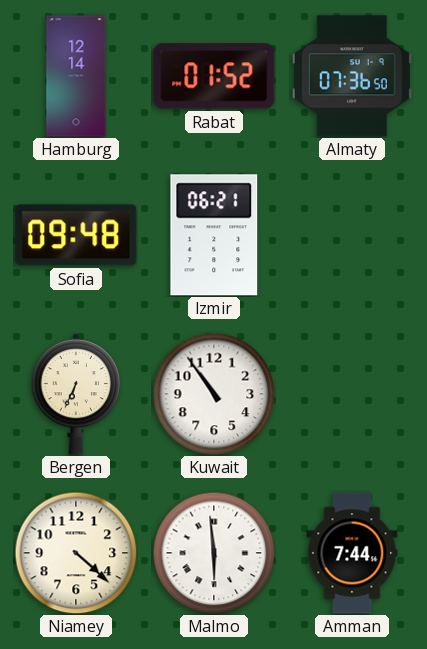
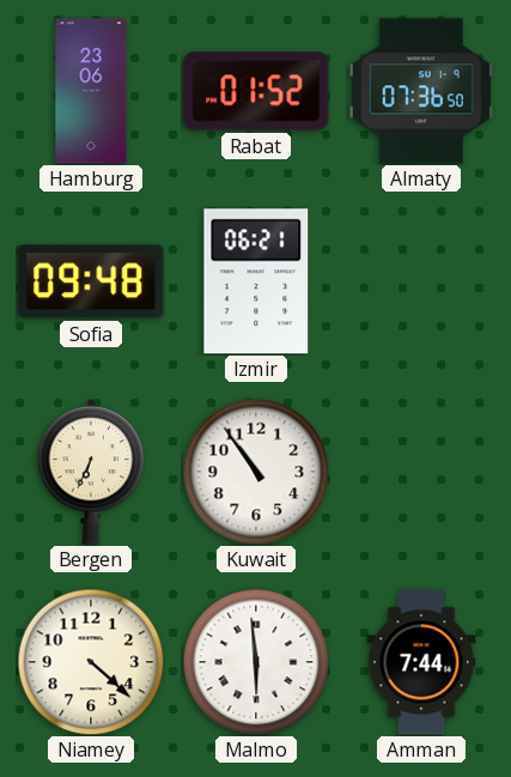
Hamburg: 12:14 -> 23:06
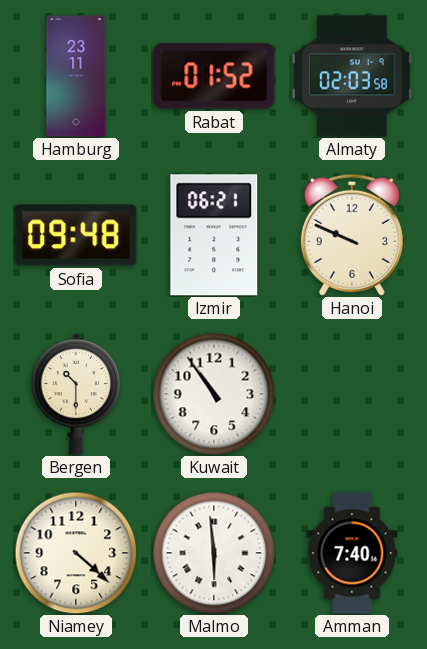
Hamburg: 23:06 -> 23:11
Almaty: 07:36 -> 02:03
Hanoi: none -> 9:49
Bergen: 6:34 -> 10:30
Amman: 7:44 -> 7:40
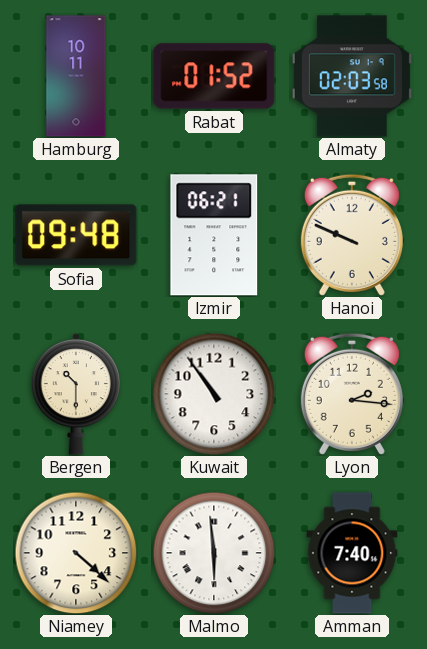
Hamburg: 23:11 -> 10:11
Lyon: none -> 2:16
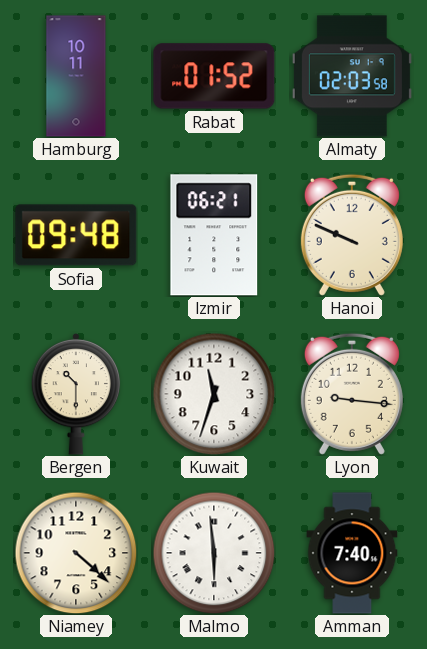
Kuwait: 10:54 -> 11:33
Lyon: 2:16 -> 9:16
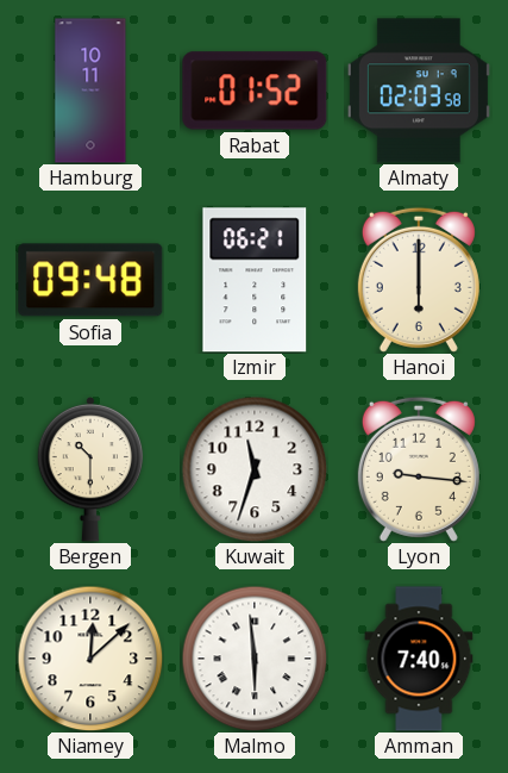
Hanoi: 9:49 -> 6:00
Niamey: 4:22 -> 12:08
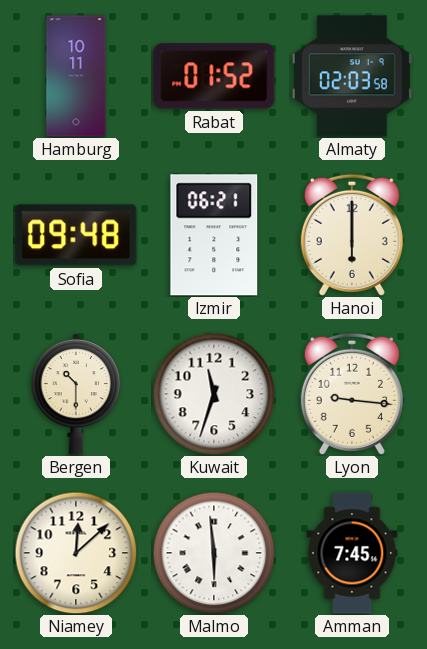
Amman: 7:40 -> 7:45
